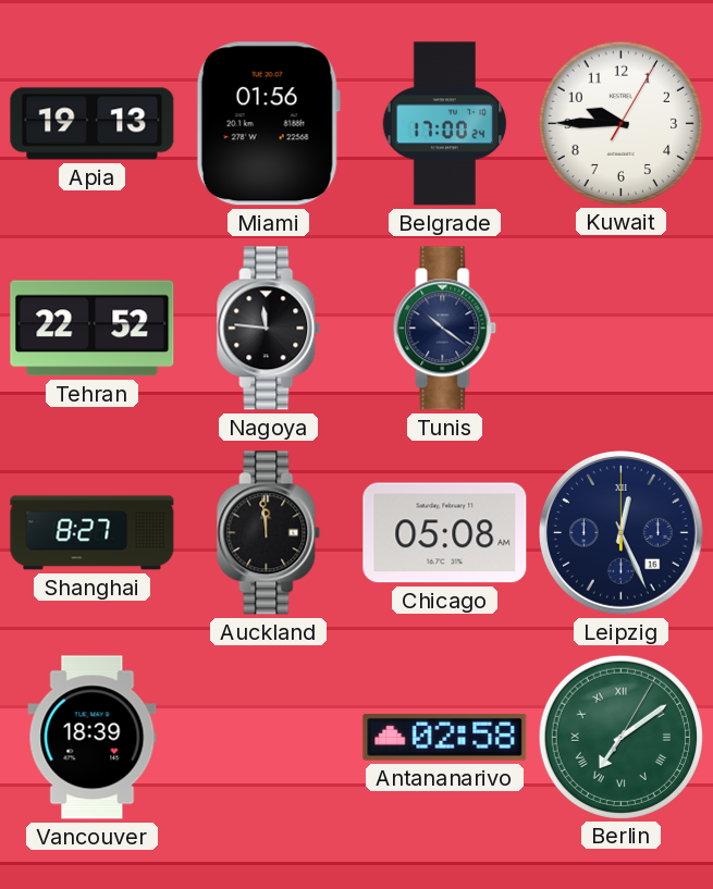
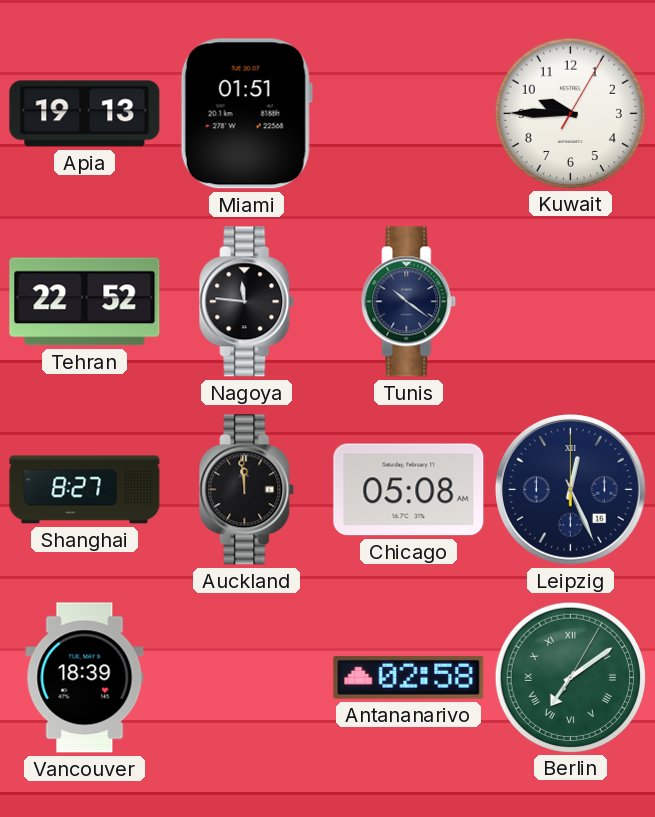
Miami: 01:56 -> 01:51
Belgrade: 17:00 -> none
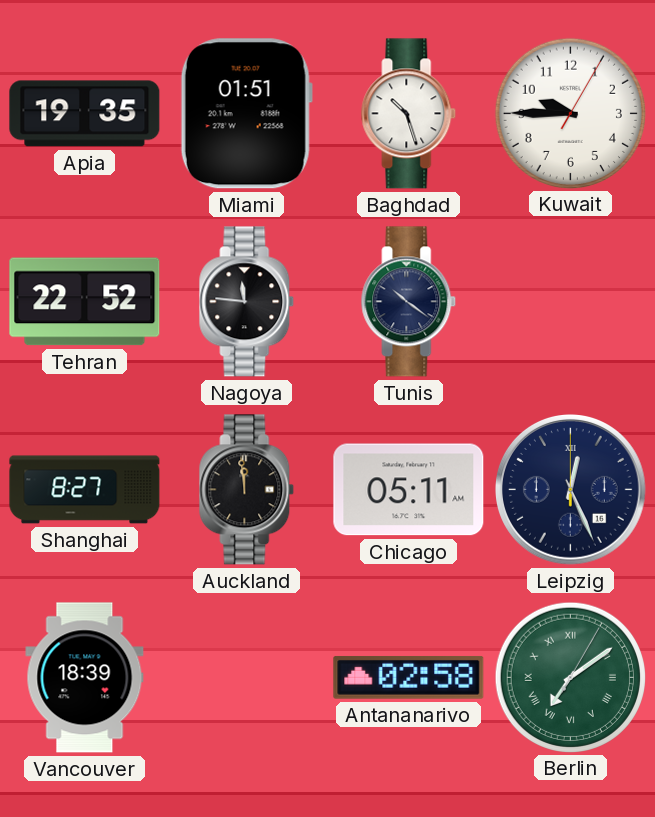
Apia: 19:13 -> 19:35
Baghdad: none -> 10:27
Chicago: 05:08 -> 05:11
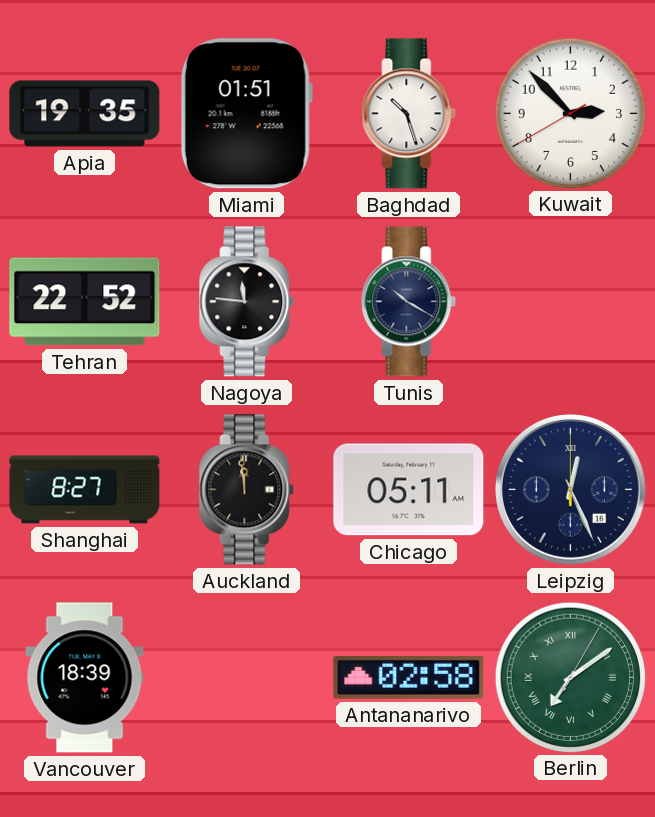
Kuwait: 9:45 -> 2:52
Tunis: 10:21 -> 10:20
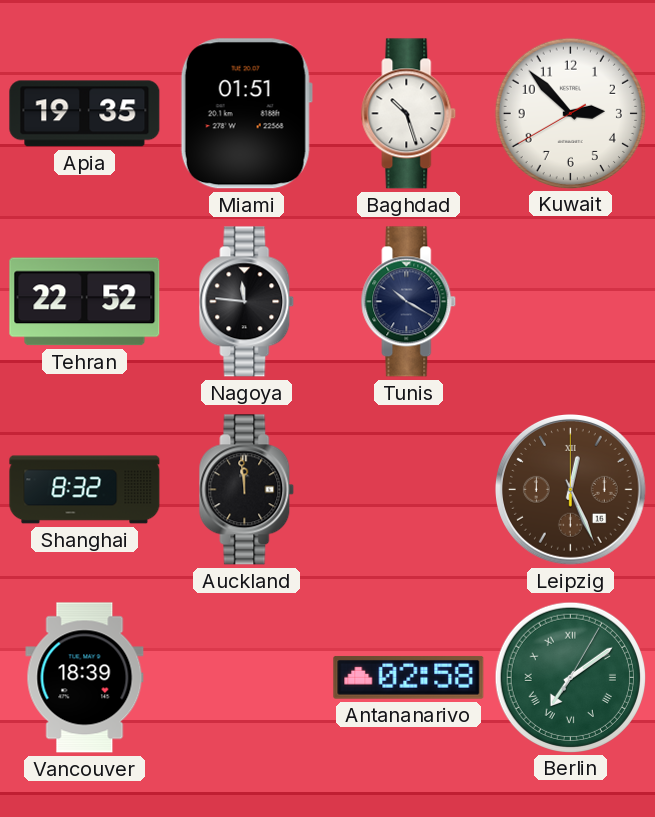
Shanghai: 8:27 -> 8:32
Chicago: 05:11 -> none
Leipzig dial: navy -> brown
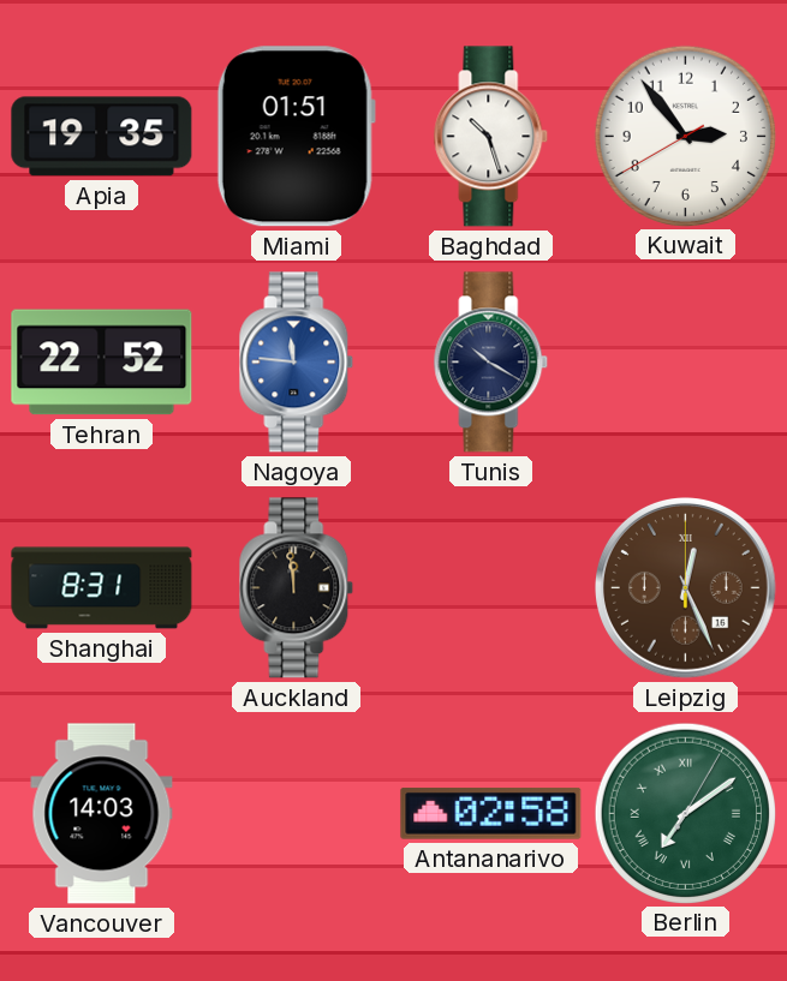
Kuwait: 2:52 -> 2:53
Nagoya dial: black -> blue
Shanghai: 8:32 -> 8:31
Vancouver: 18:39 -> 14:03
